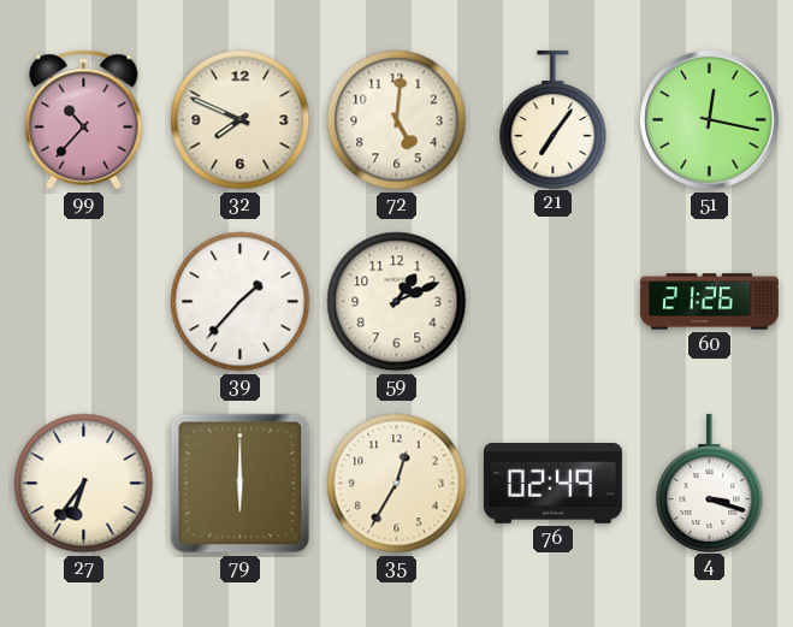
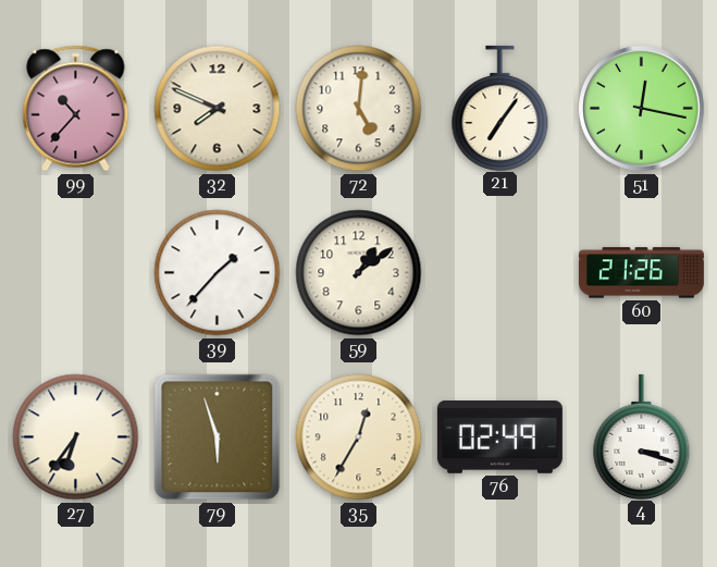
59: 1:11 -> 1:09
79: 6:00 -> 5:57
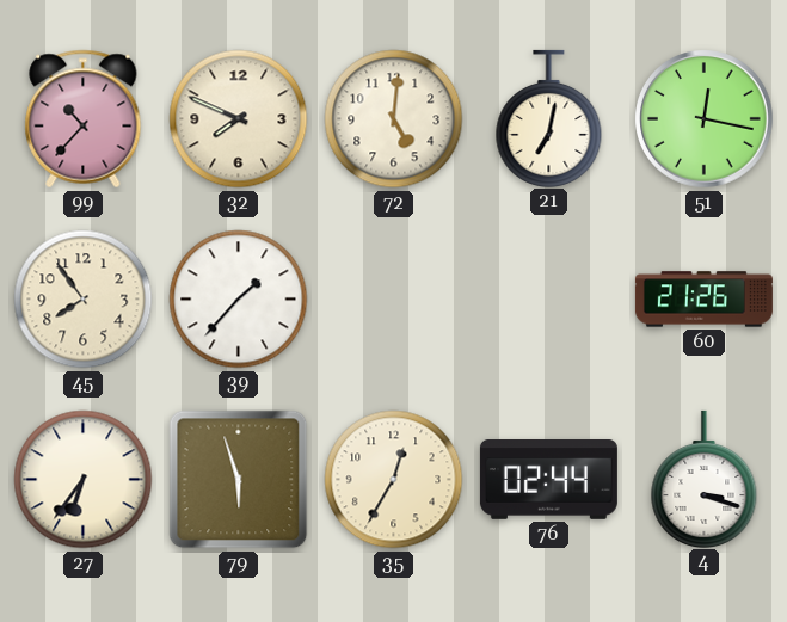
21: 7:06 -> 7:02
45: none -> 7:54
59: 1:09 -> none
76: 02:49 -> 02:44
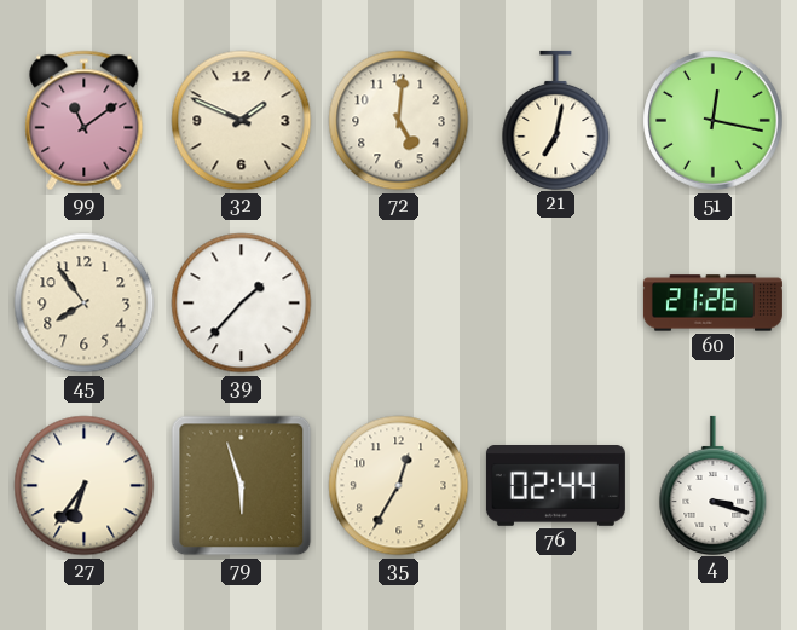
99: 10:37 -> 11:09
32: 7:49 -> 1:49
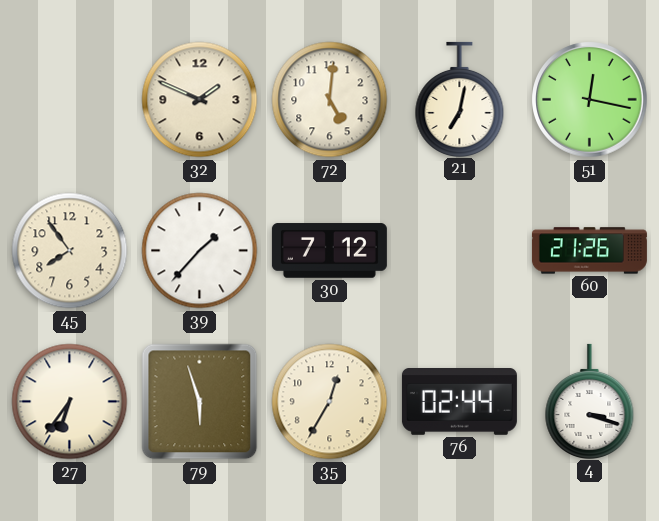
99: 11:09 -> none
30: none -> 7:12
